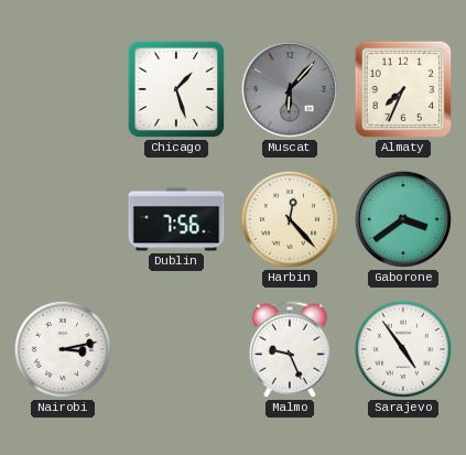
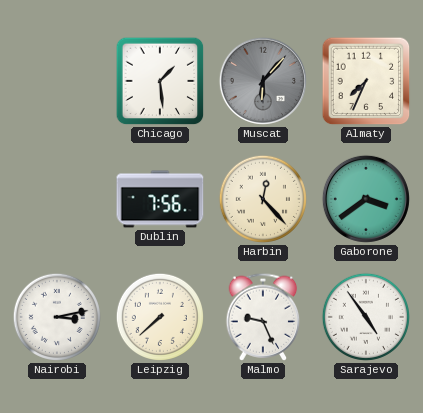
Chicago: 1:27 -> 1:29
Leipzig: none -> 7:38
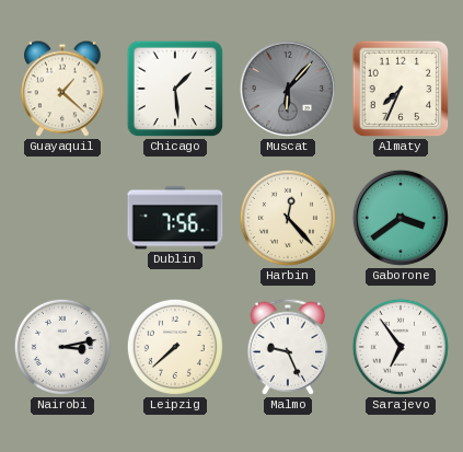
Guayaquil: none -> 1:22
Sarajevo: 4:54 -> 6:54
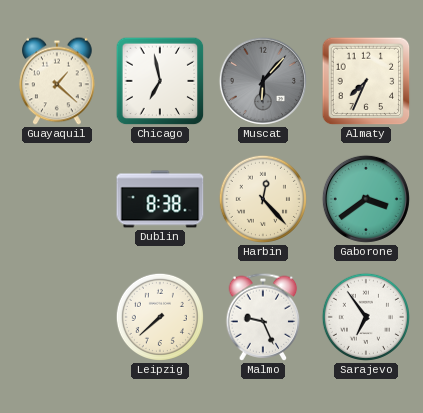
Chicago: 1:29 -> 6:58
Dublin: 7:56 -> 8:38
Nairobi: 3:13 -> none
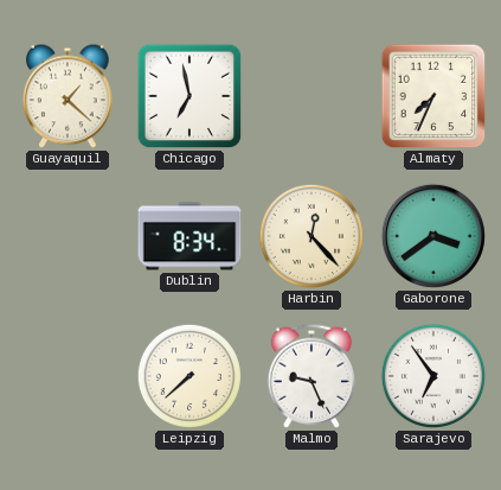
Muscat: 6:07 -> none
Dublin: 8:38 -> 8:34
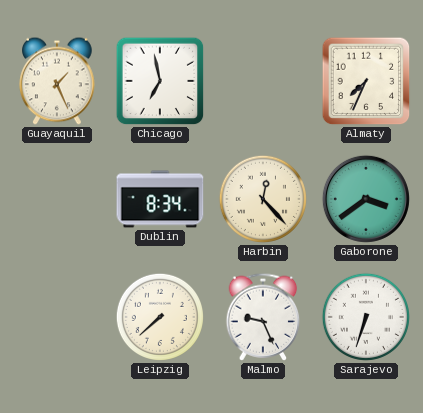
Guayaquil: 1:22 -> 1:26
Sarajevo: 6:54 -> 6:33
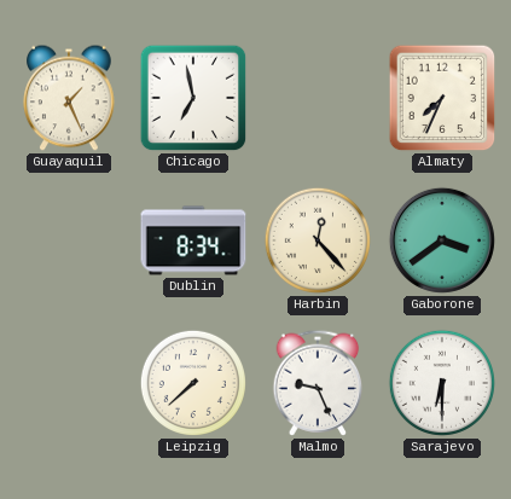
Sarajevo: 6:33 -> 6:30
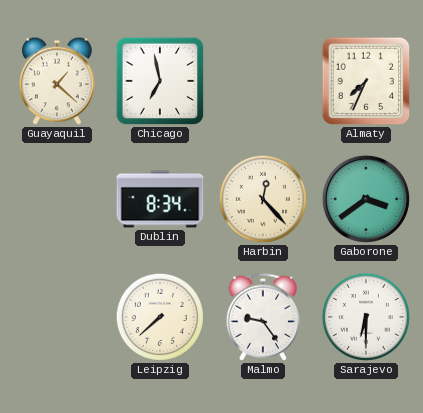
Guayaquil: 1:26 -> 1:22
Malmo: 9:26 -> 9:24
